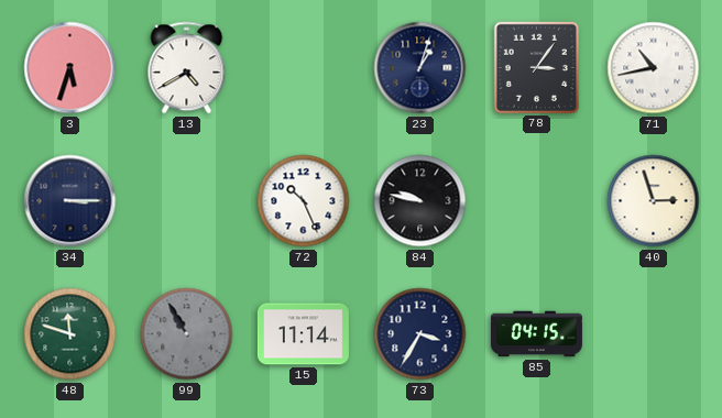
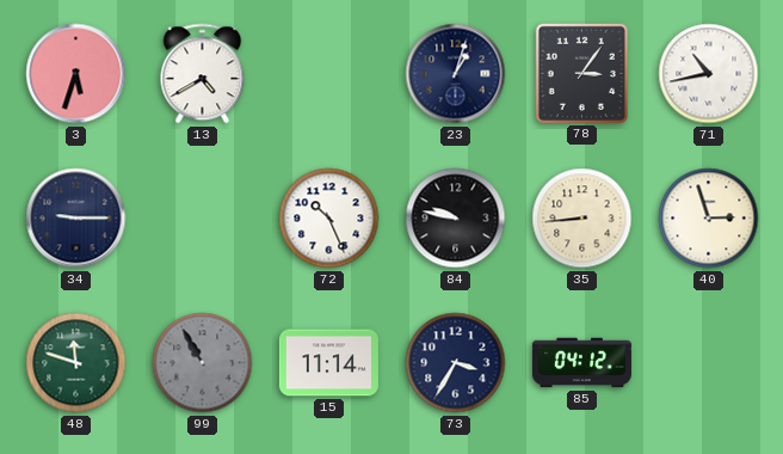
34: 3:15 -> 9:15
35: none -> 8:44
85: 04:15 -> 04:12
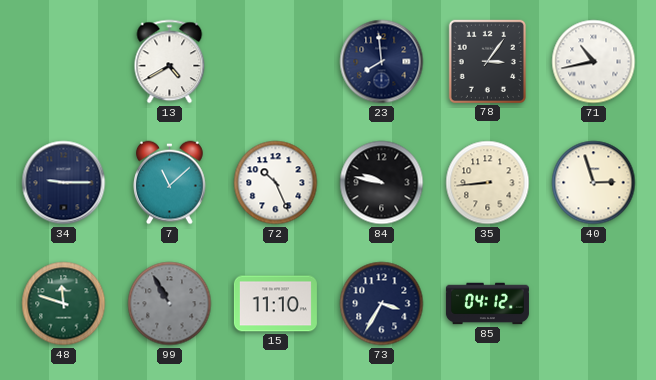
3: 5:33 -> none
23: 1:03 -> 7:59
7: none -> 11:08
15: 11:14 -> 11:10
